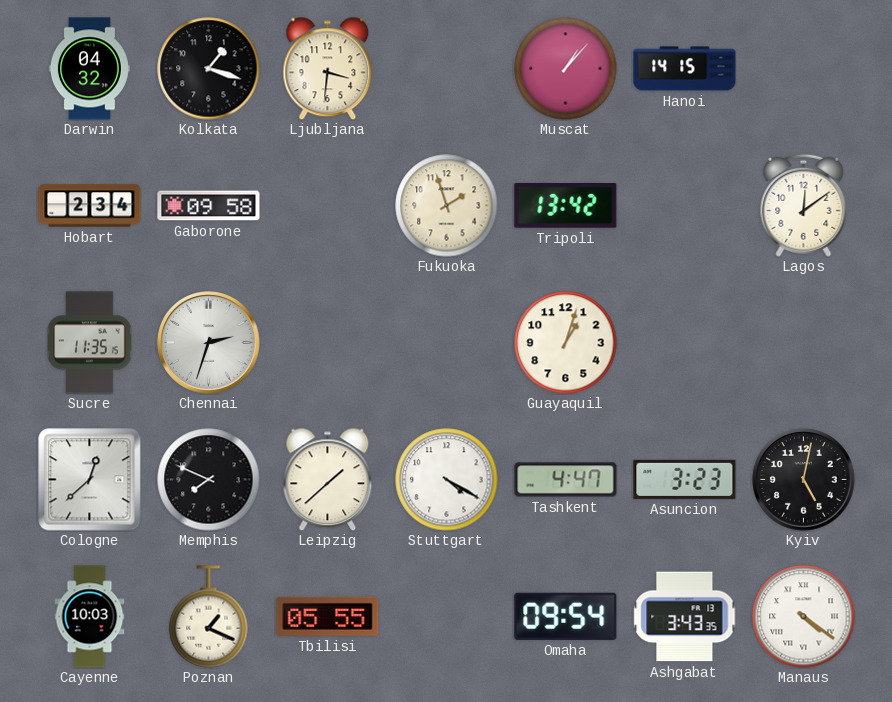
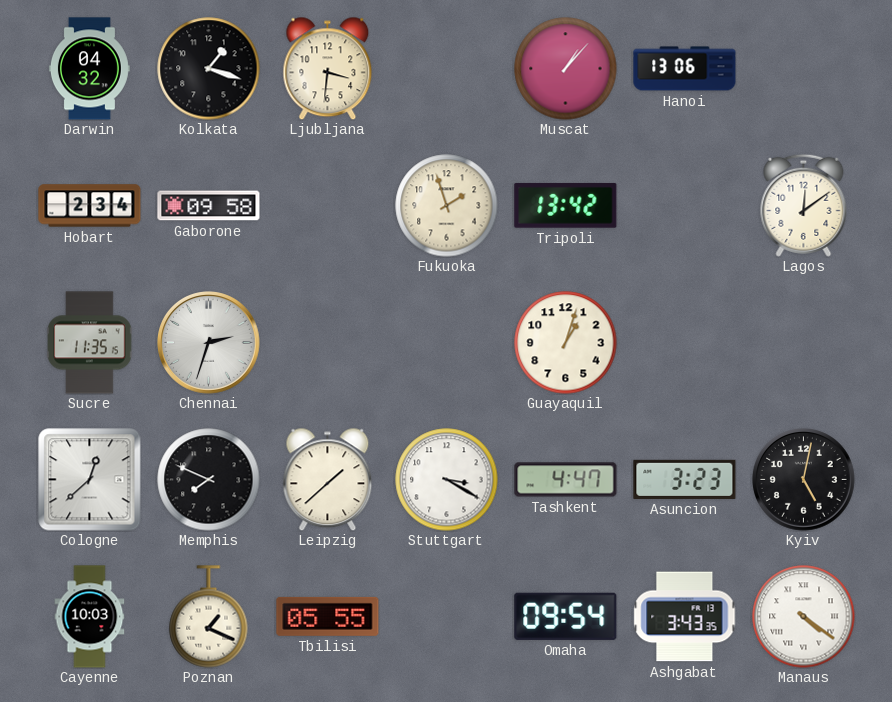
Hanoi: 14:15 -> 13:06
Stuttgart: 4:20 -> 3:20
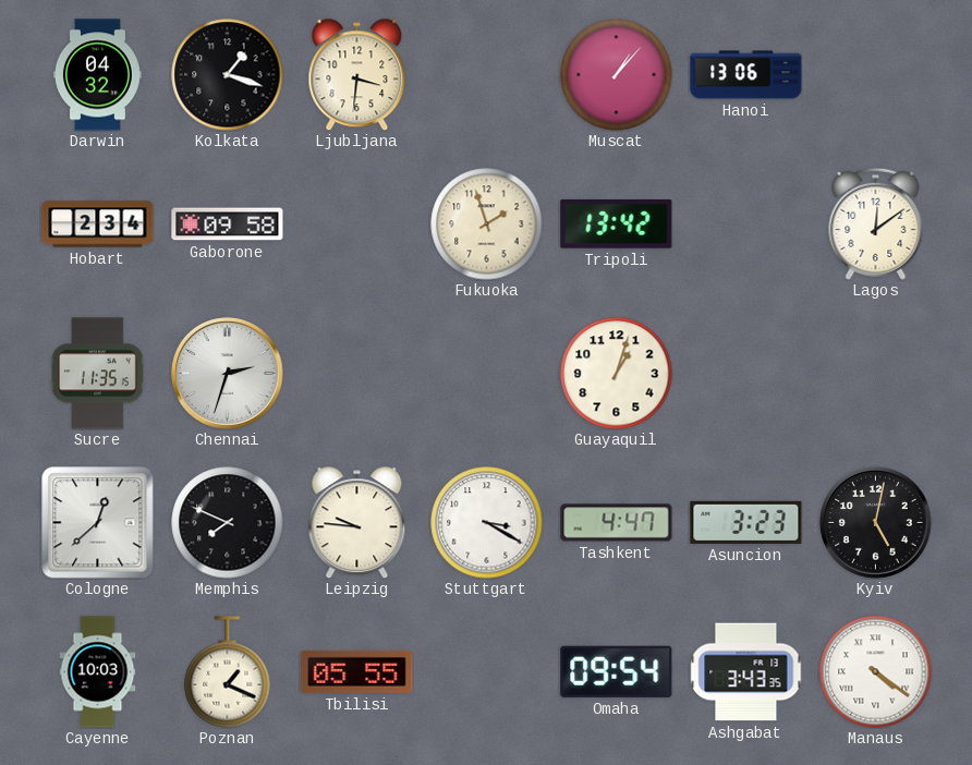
Leipzig: 1:38 -> 9:46
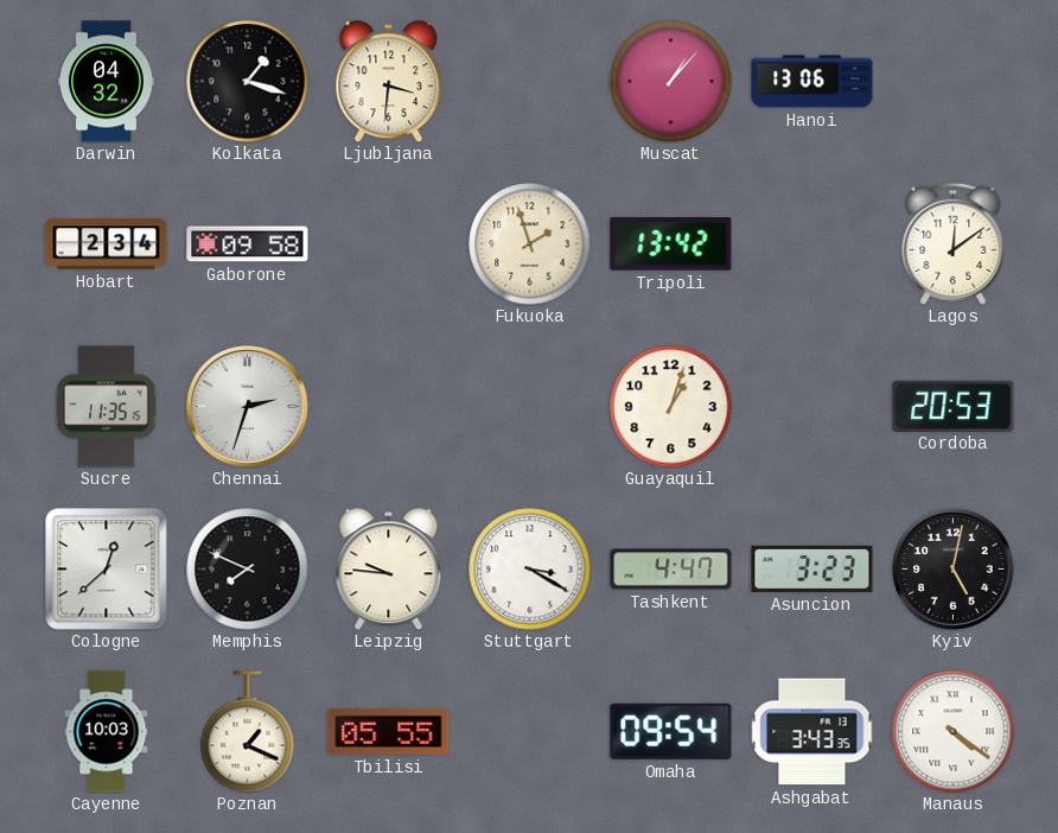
Cordoba: none -> 20:53
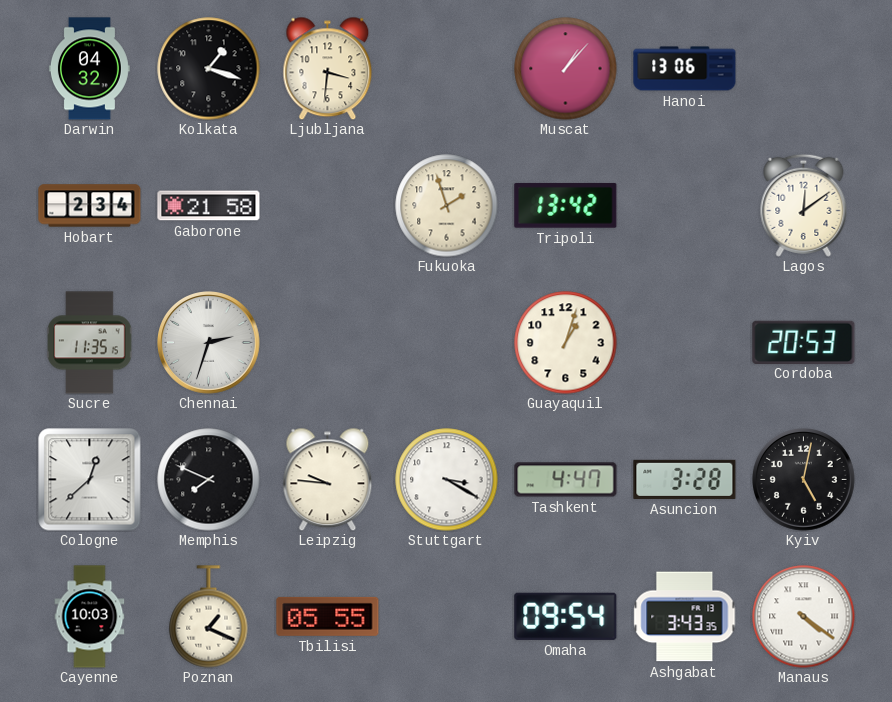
Gaborone: 09:58 -> 21:58
Asuncion: 3:23 -> 3:28
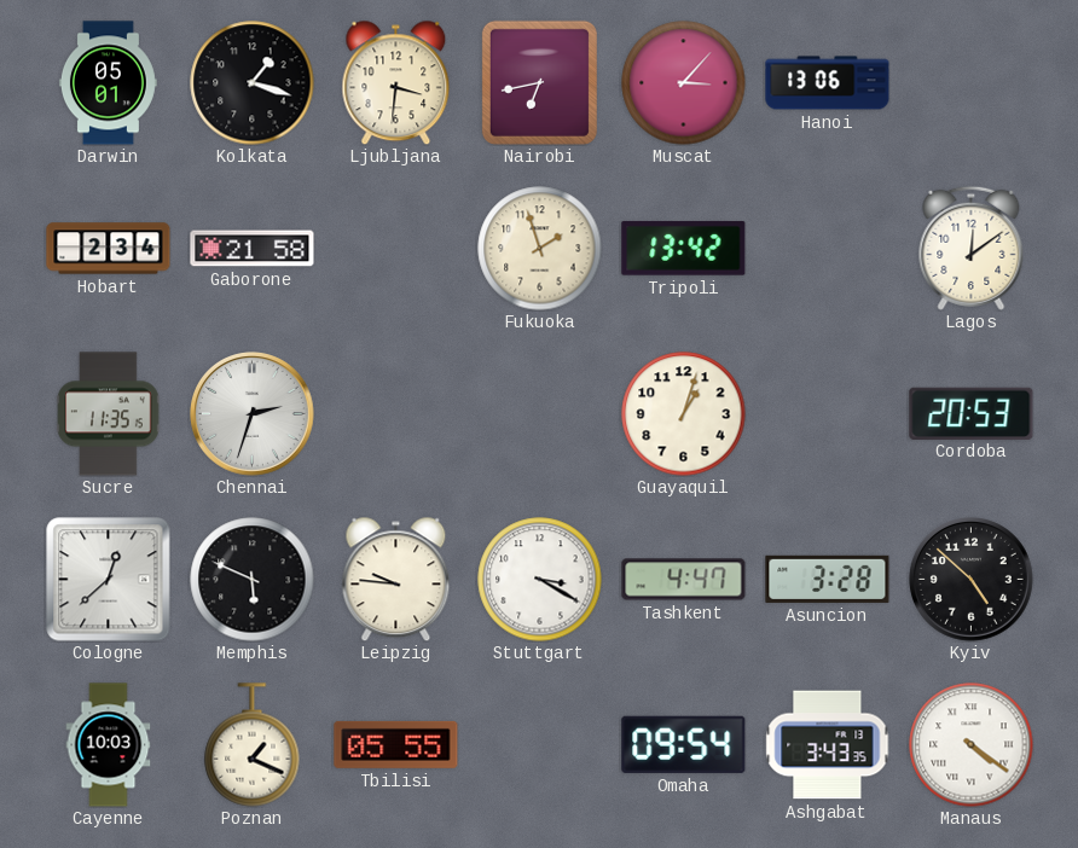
Darwin: 04:32 -> 05:01
Nairobi: none -> 6:43
Muscat: 1:07 -> 3:07
Memphis: 7:49 -> 5:49
Kyiv: 5:02 -> 4:52
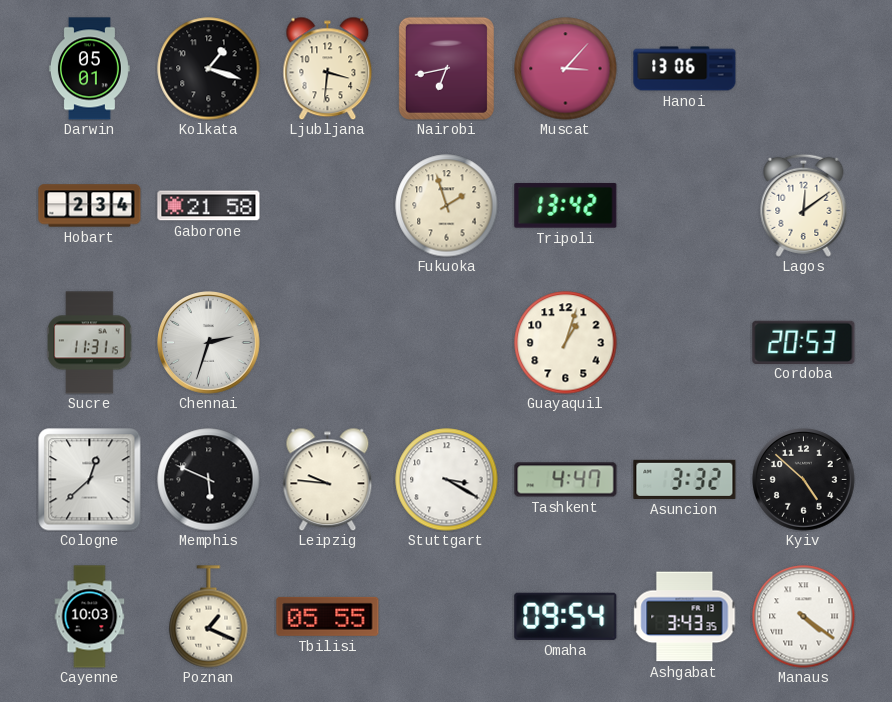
Sucre: 11:35 -> 11:31
Asuncion: 3:28 -> 3:32
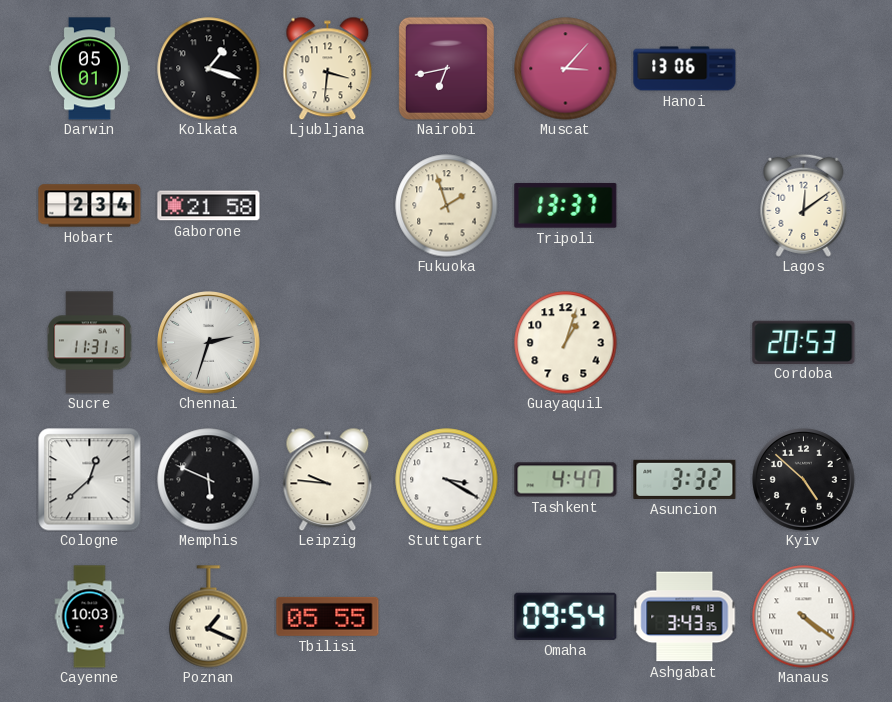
Tripoli: 13:42 -> 13:37
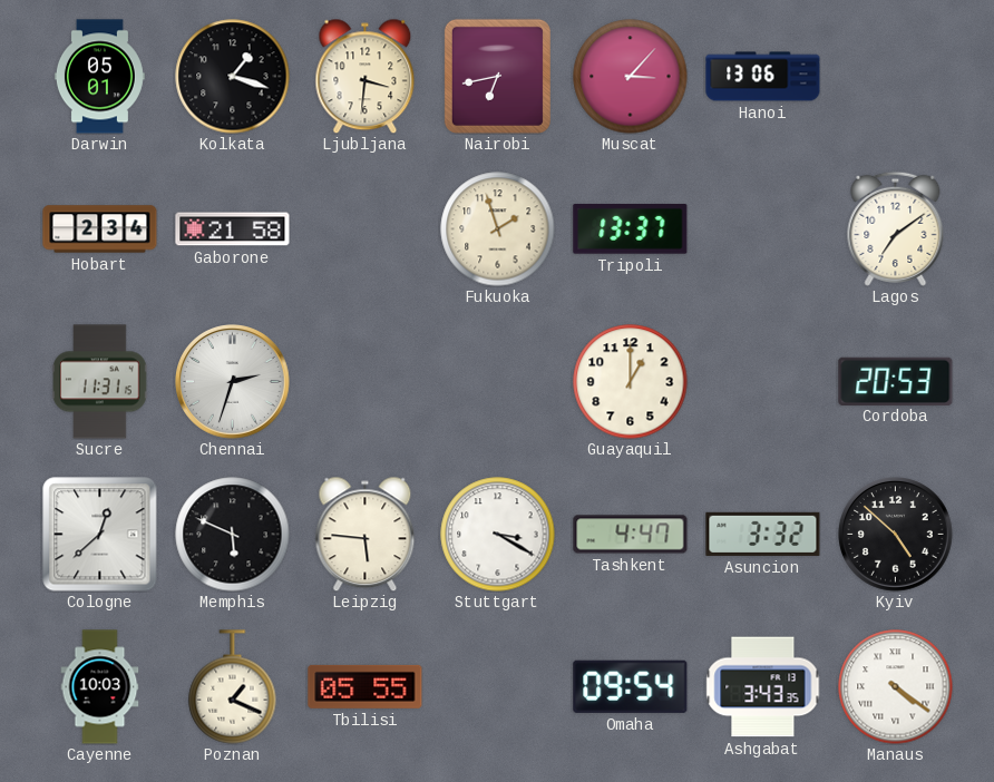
Lagos: 12:09 -> 7:09
Guayaquil: 1:03 -> 1:00
Leipzig: 9:46 -> 5:46
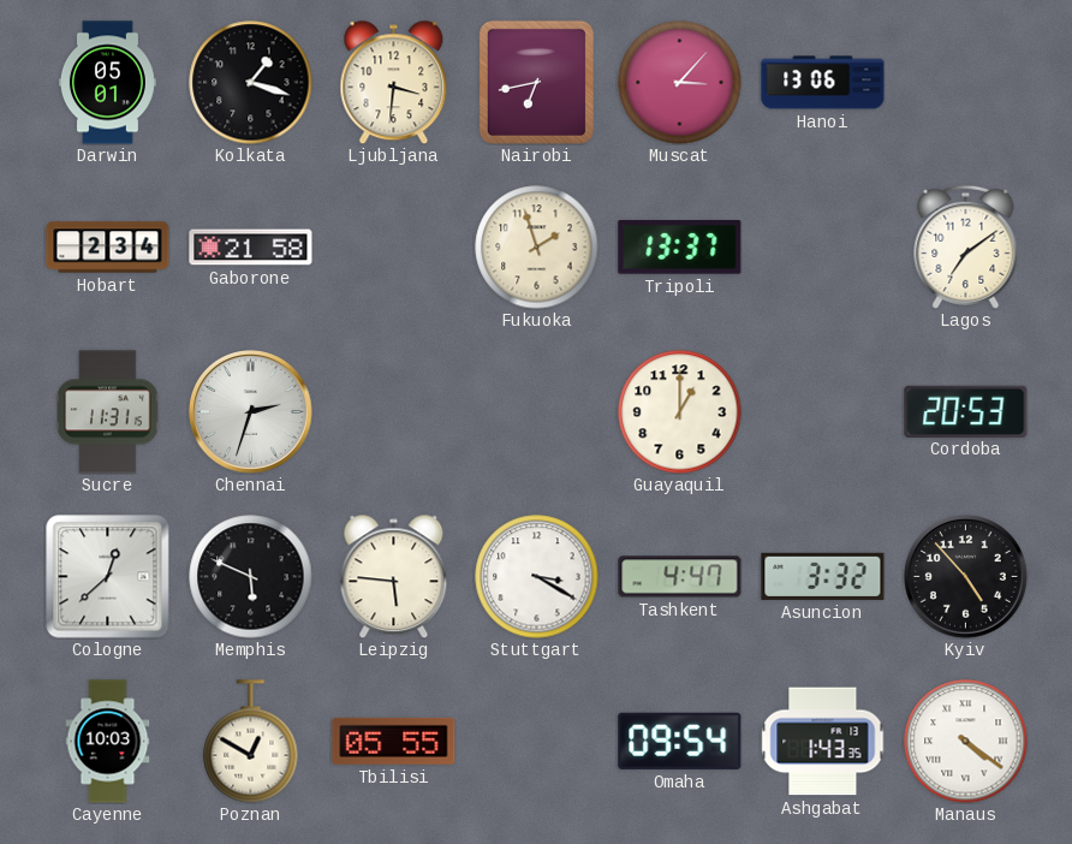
Kyiv: 4:52 -> 4:53
Poznan: 1:19 -> 12:50
Ashgabat: 3:43 -> 1:43
